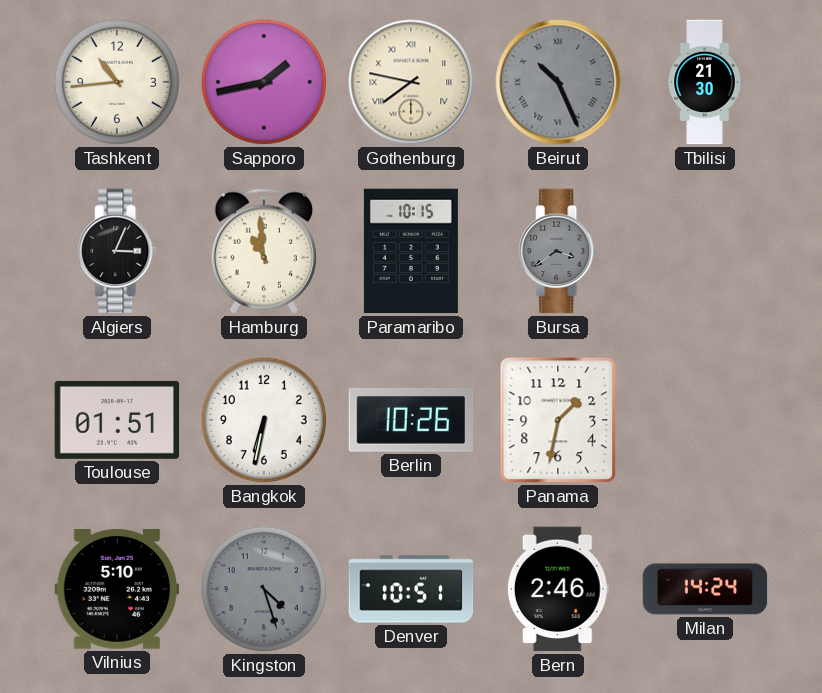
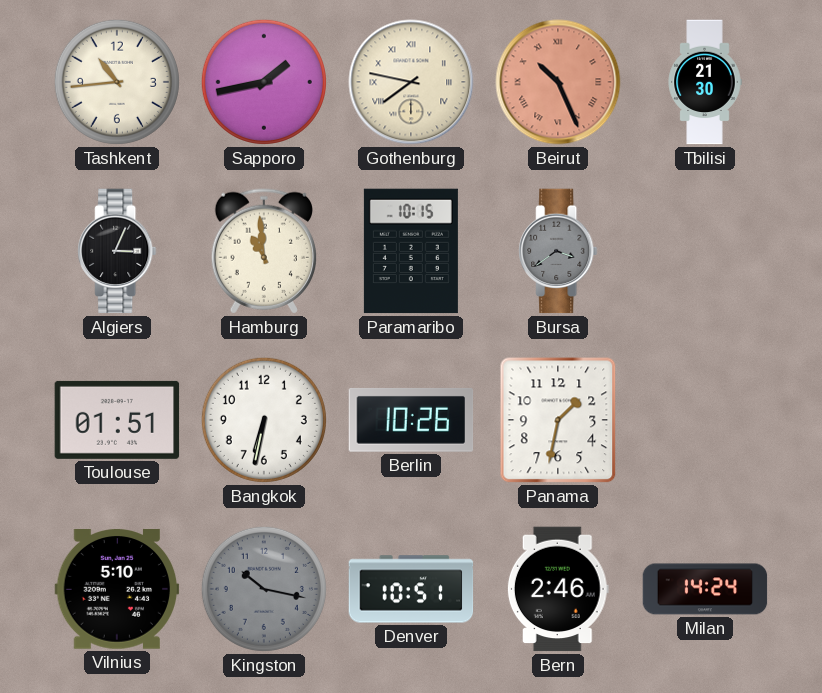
Beirut dial: grey -> salmon
Kingston: 4:27 -> 10:17
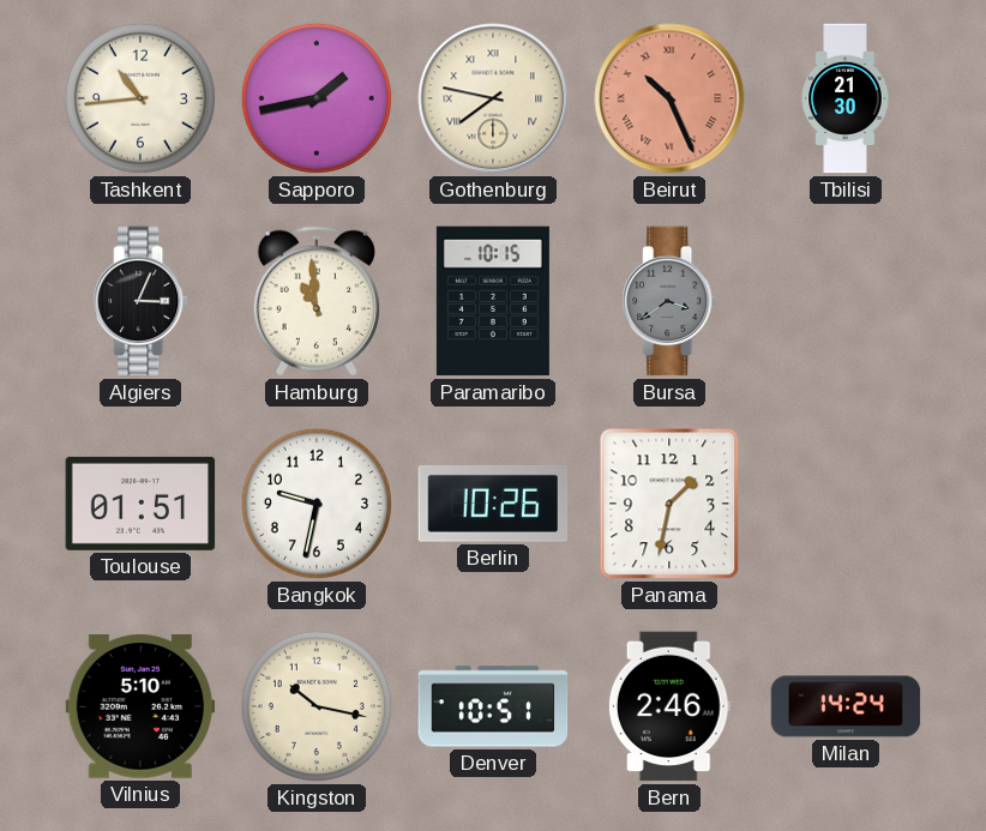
Bangkok: 6:32 -> 9:32
Kingston dial: grey -> cream
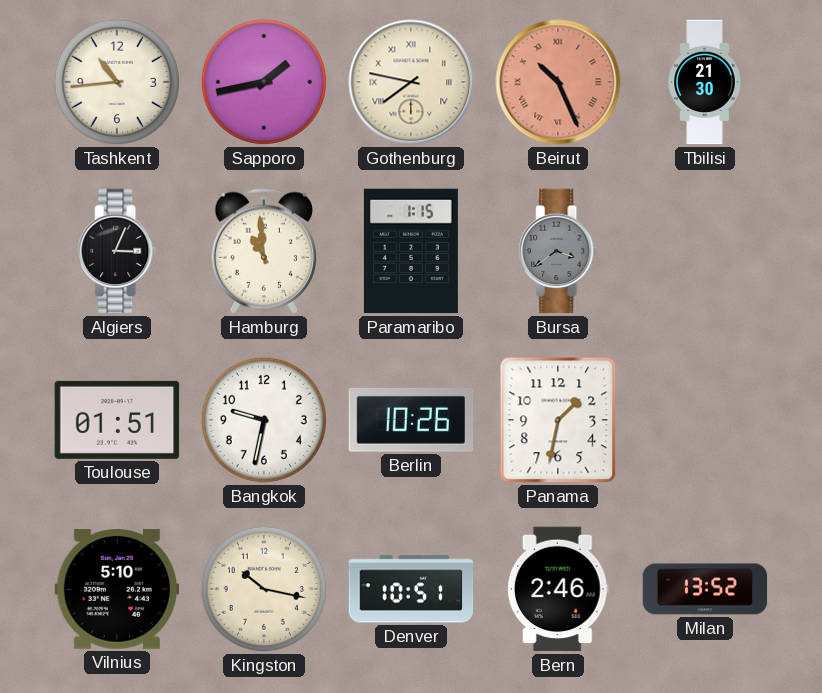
Paramaribo: 10:15 -> 1:15
Milan: 14:24 -> 13:52
